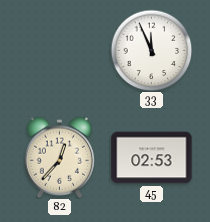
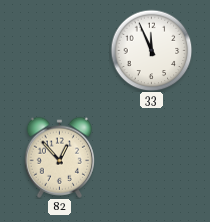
82: 12:37 -> 12:53
45: 02:53 -> none
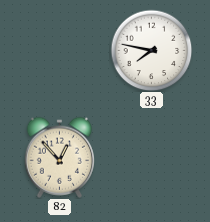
33: 11:56 -> 7:47
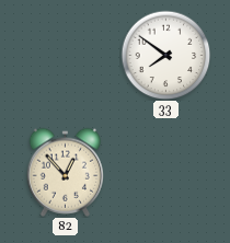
33: 7:47 -> 7:51
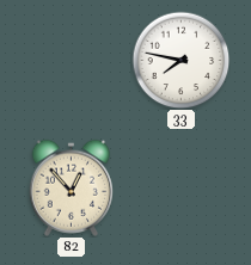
33: 7:51 -> 7:47
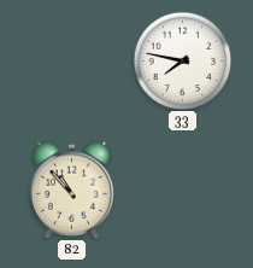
82: 12:53 -> 10:53
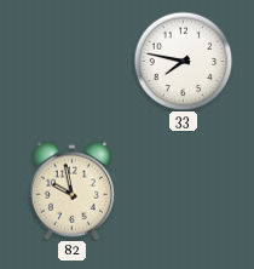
82: 10:53 -> 9:58
